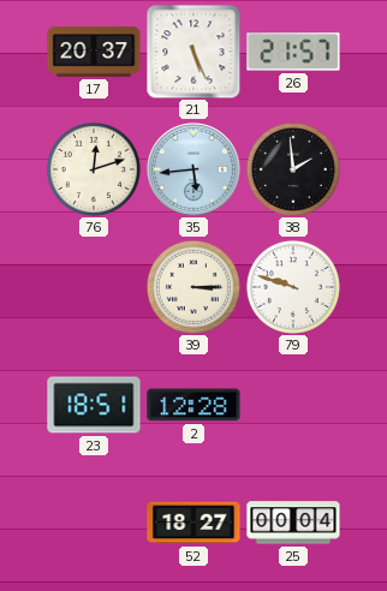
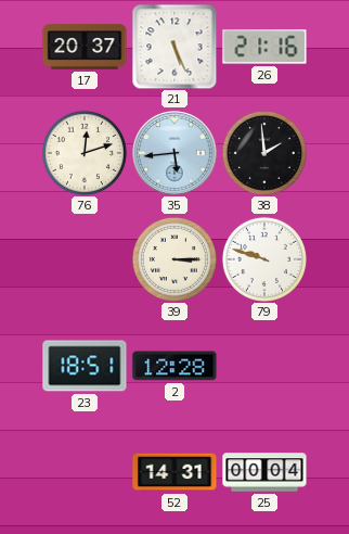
26: 21:57 -> 21:16
52: 18:27 -> 14:31
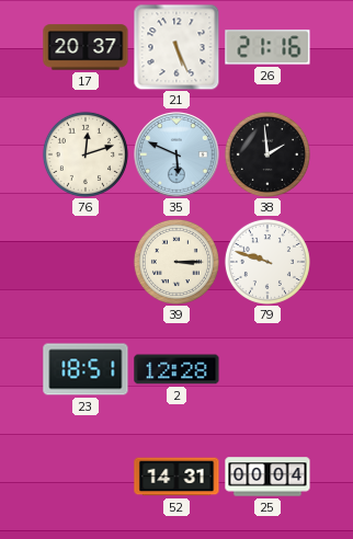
35: 5:44 -> 5:49
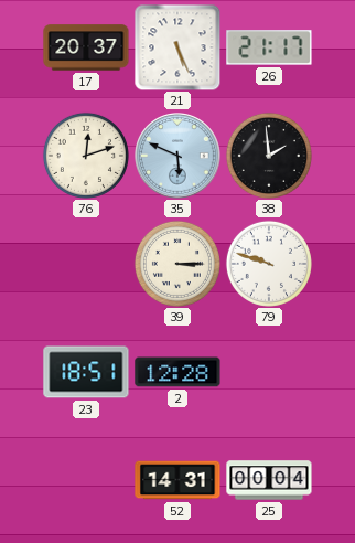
26: 21:16 -> 21:17
